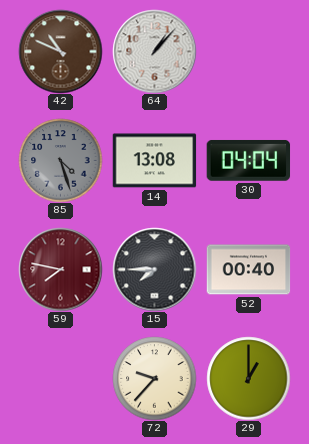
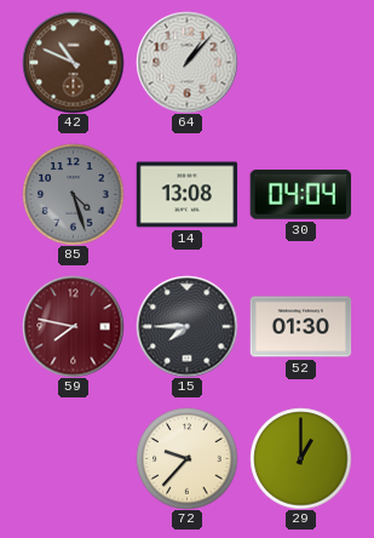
52: 00:40 -> 01:30
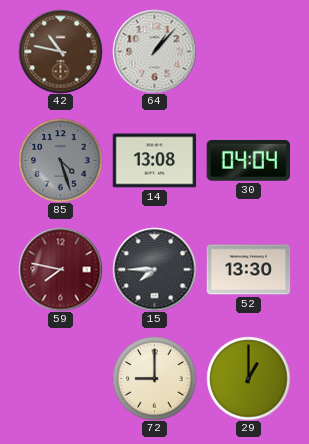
42: 10:49 -> 10:47
52: 01:30 -> 13:30
72: 9:37 -> 9:00
